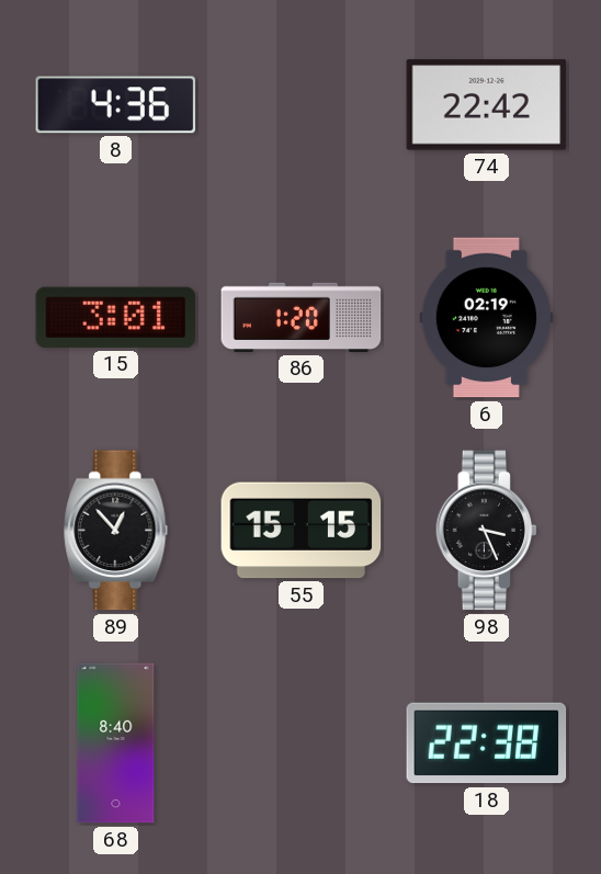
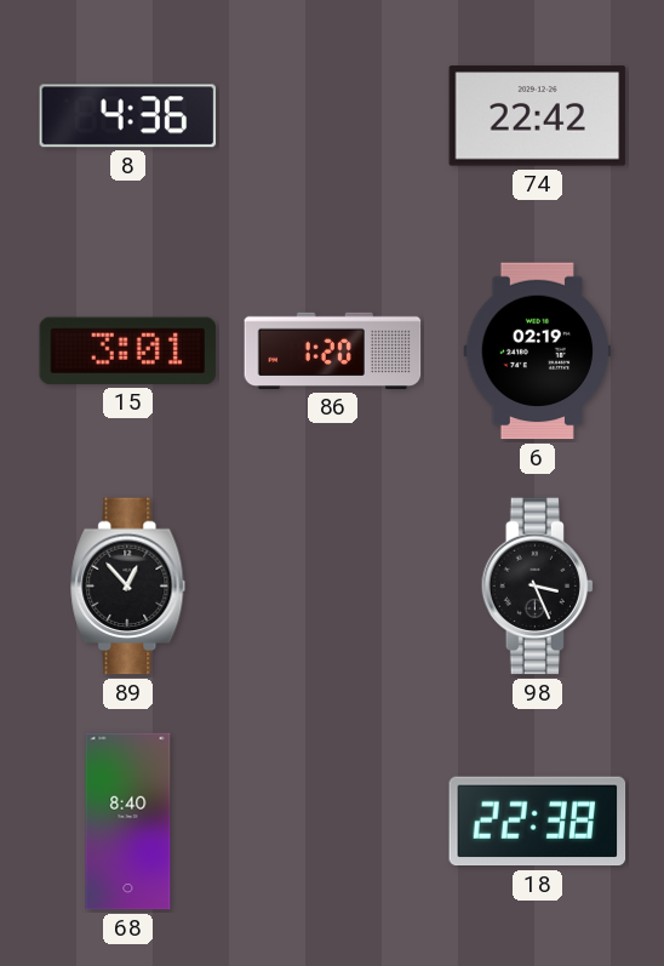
55: 15:15 -> none
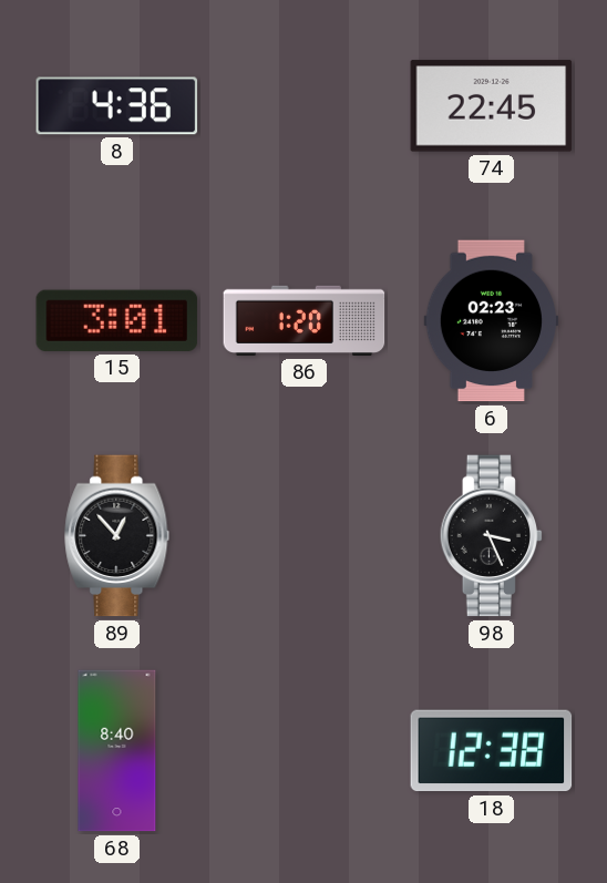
74: 22:42 -> 22:45
6: 02:19 -> 02:23
18: 22:38 -> 12:38
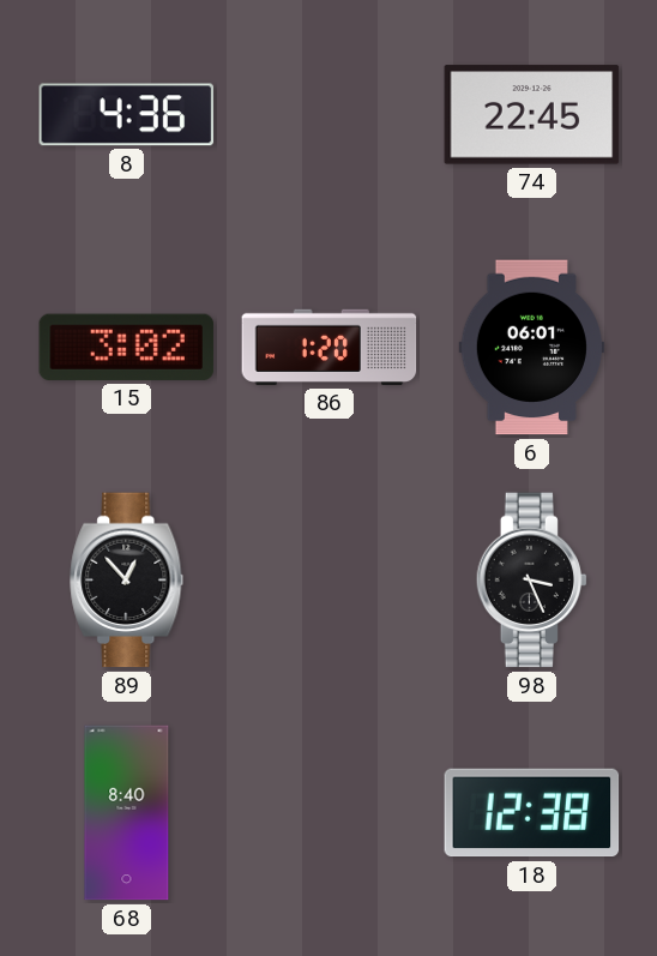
15: 3:01 -> 3:02
6: 02:23 -> 06:01
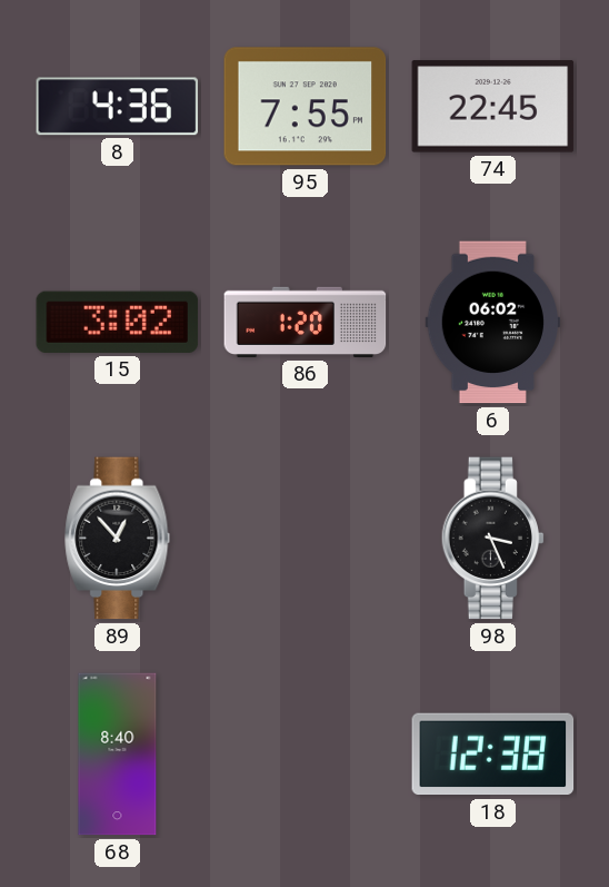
95: none -> 7:55
6: 06:01 -> 06:02
